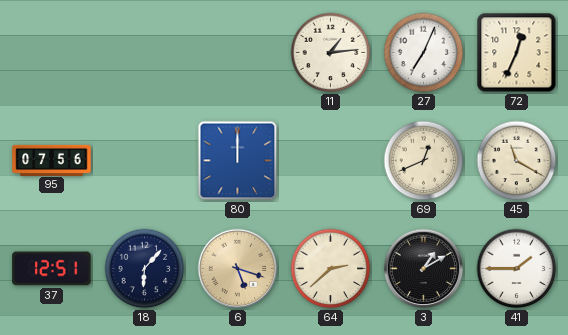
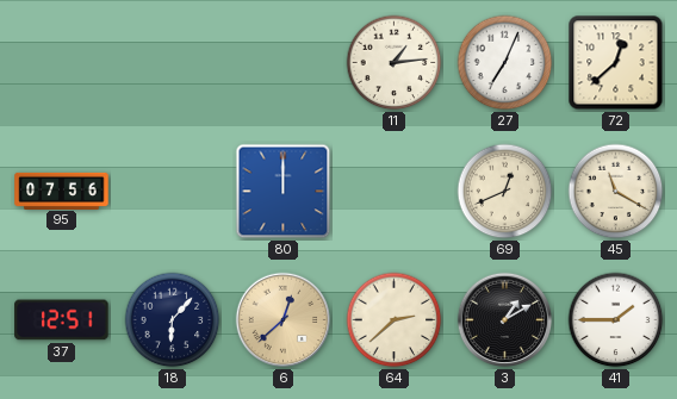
72: 12:34 -> 12:38
6: 5:18 -> 12:38
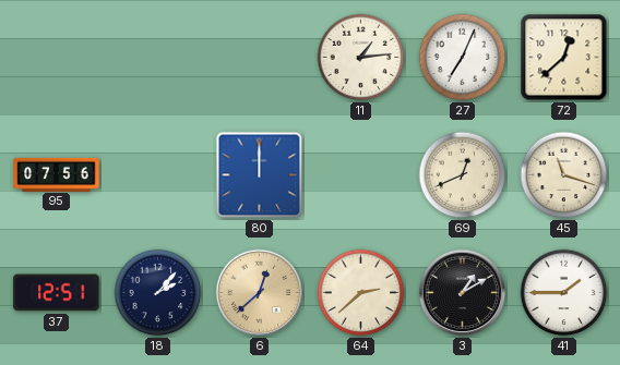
45: 11:20 -> 11:18
18: 6:07 -> 2:07
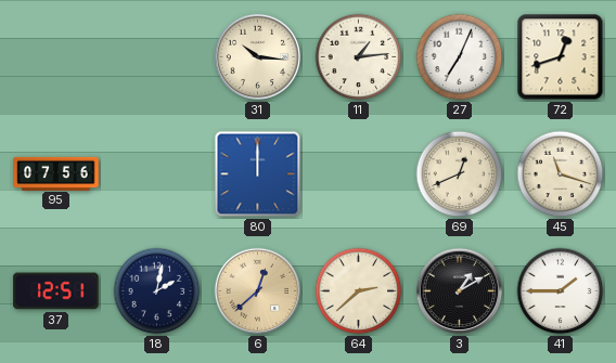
31: none -> 10:16
72: 12:38 -> 12:42
18: 2:07 -> 2:02
